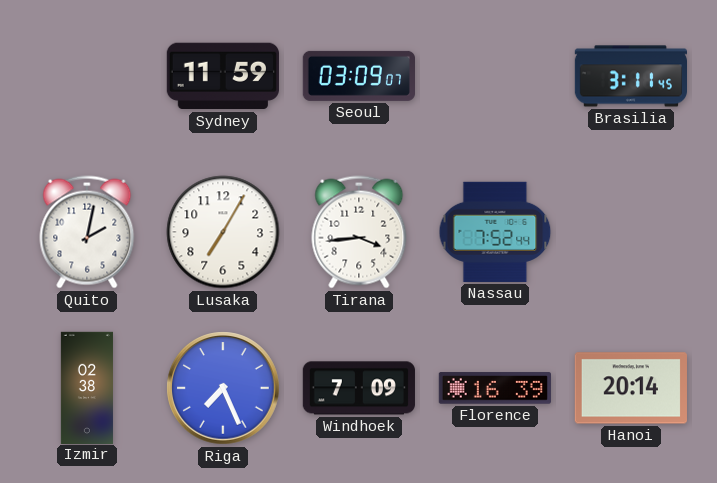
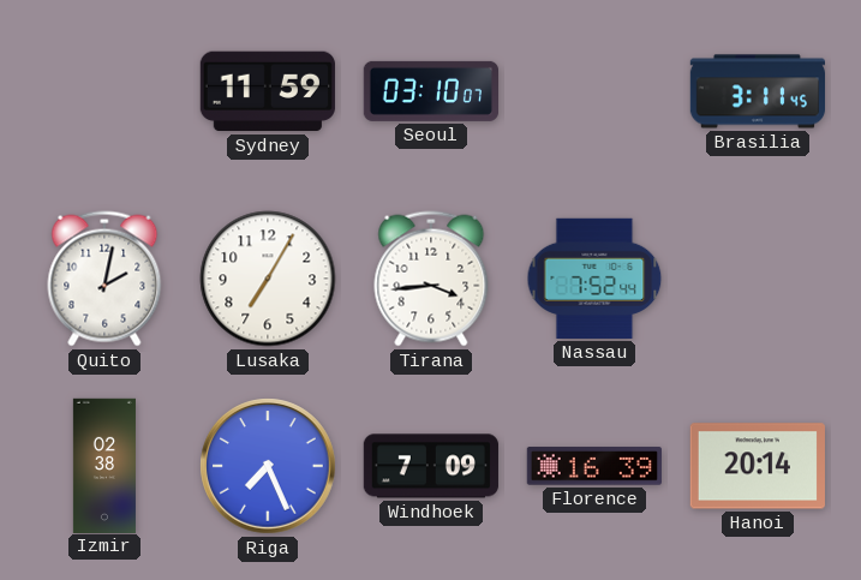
Seoul: 03:09 -> 03:10
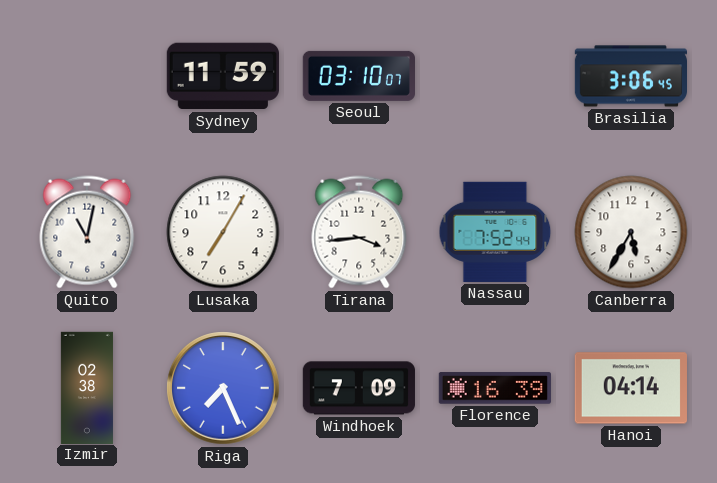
Brasilia: 3:11 -> 3:06
Quito: 2:02 -> 11:02
Canberra: none -> 5:35
Hanoi: 20:14 -> 04:14
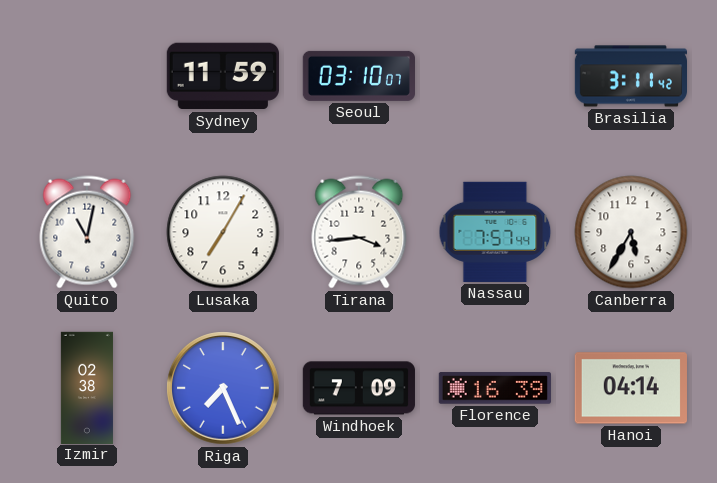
Brasilia: 3:06 -> 3:11
Nassau: 7:52 -> 7:57
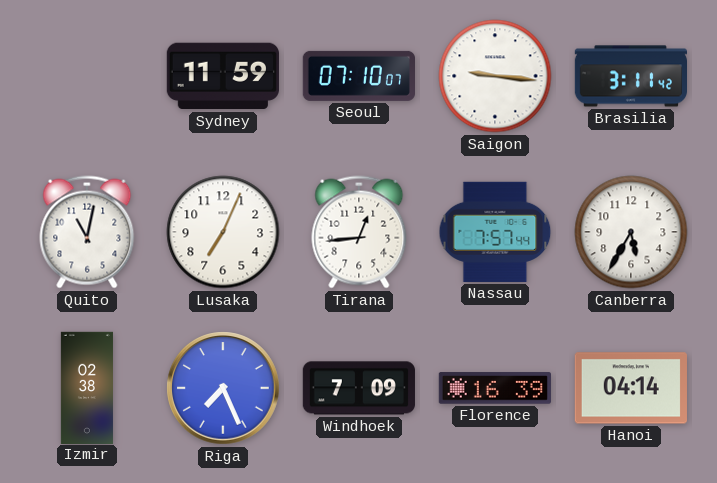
Seoul: 03:10 -> 07:10
Saigon: none -> 9:16
Lusaka: 7:05 -> 7:04
Tirana: 3:44 -> 12:44
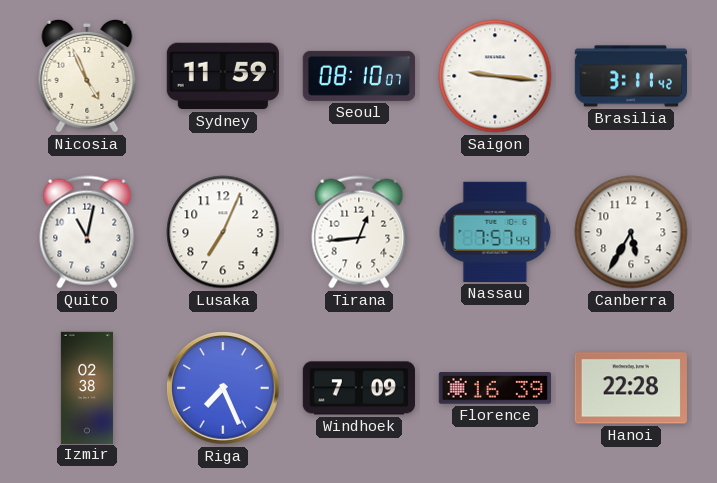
Nicosia: none -> 4:56
Seoul: 07:10 -> 08:10
Hanoi: 04:14 -> 22:28
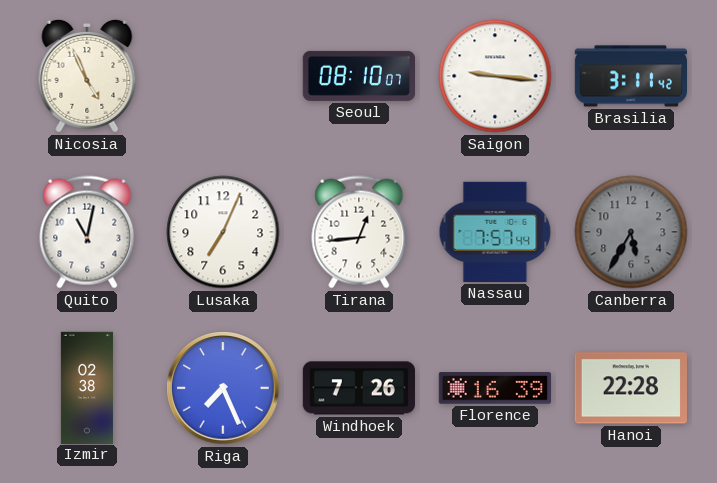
Sydney: 11:59 -> none
Canberra dial: white -> grey
Windhoek: 7:09 -> 7:26
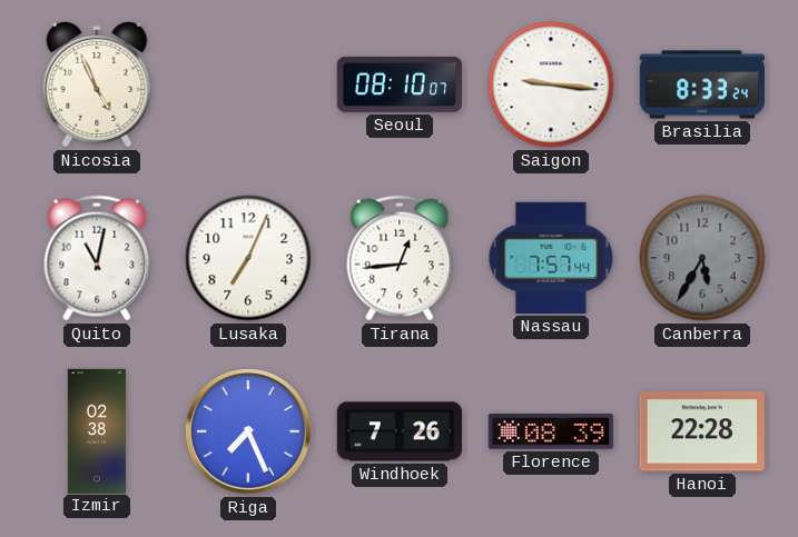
Brasilia: 3:11 -> 8:33
Florence: 16:39 -> 08:39
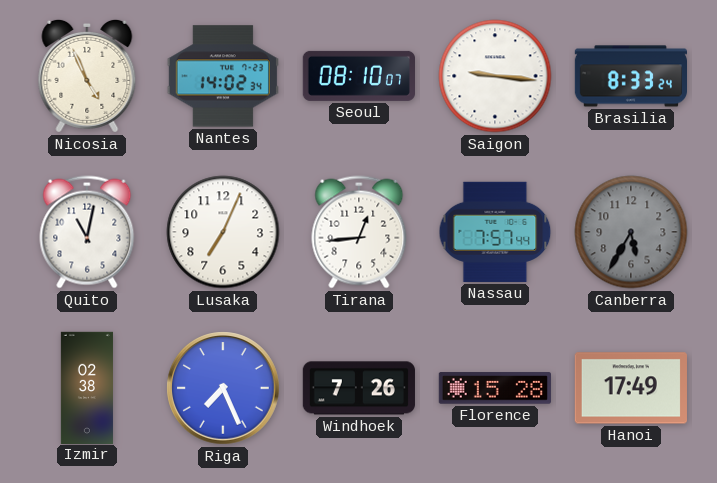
Nantes: none -> 14:02
Florence: 08:39 -> 15:28
Hanoi: 22:28 -> 17:49
